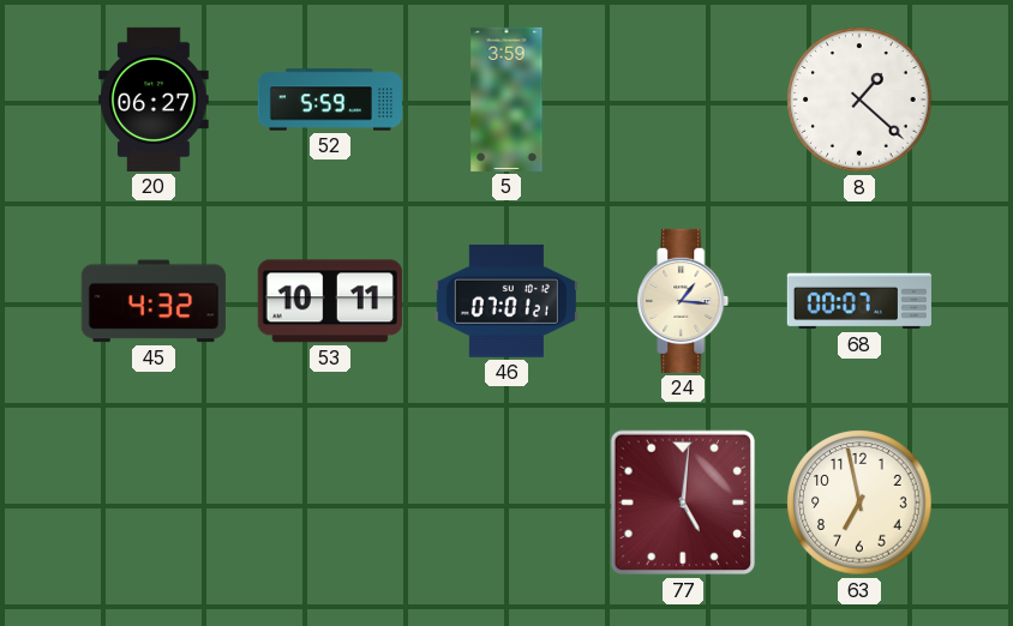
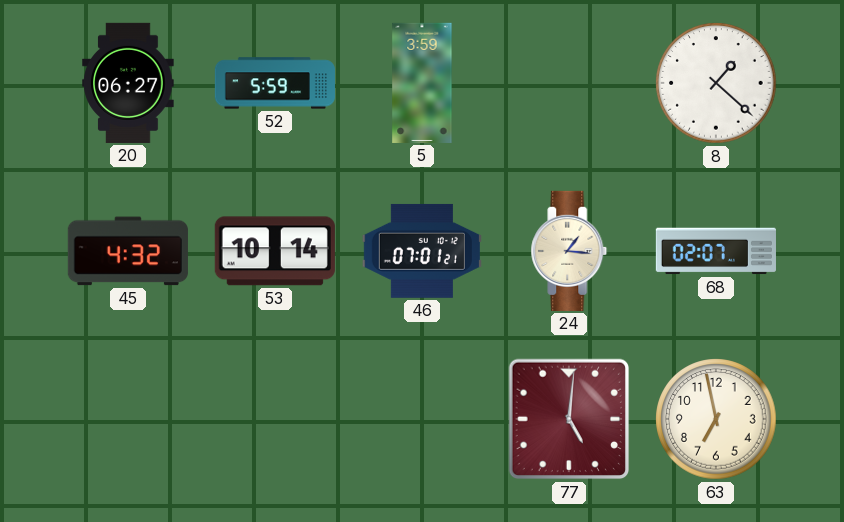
53: 10:11 -> 10:14
68: 00:07 -> 02:07
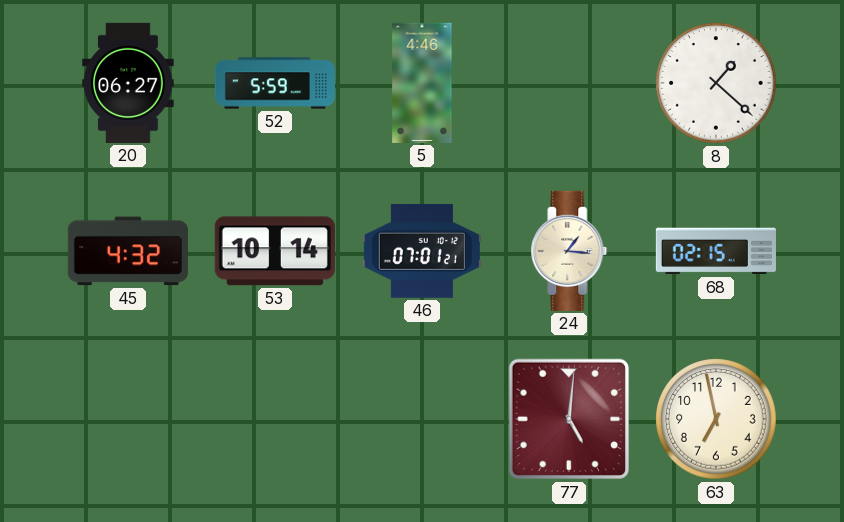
5: 3:59 -> 4:46
68: 02:07 -> 02:15
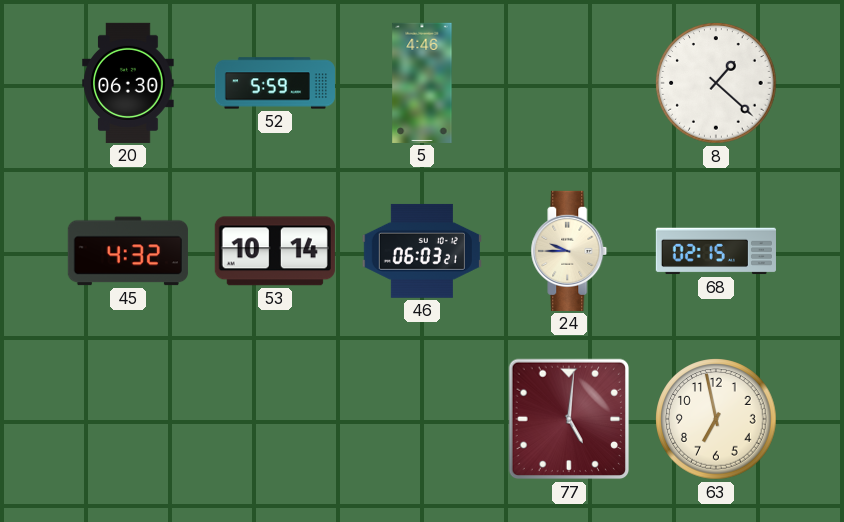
20: 06:27 -> 06:30
46: 07:01 -> 06:03
24: 1:16 -> 9:45
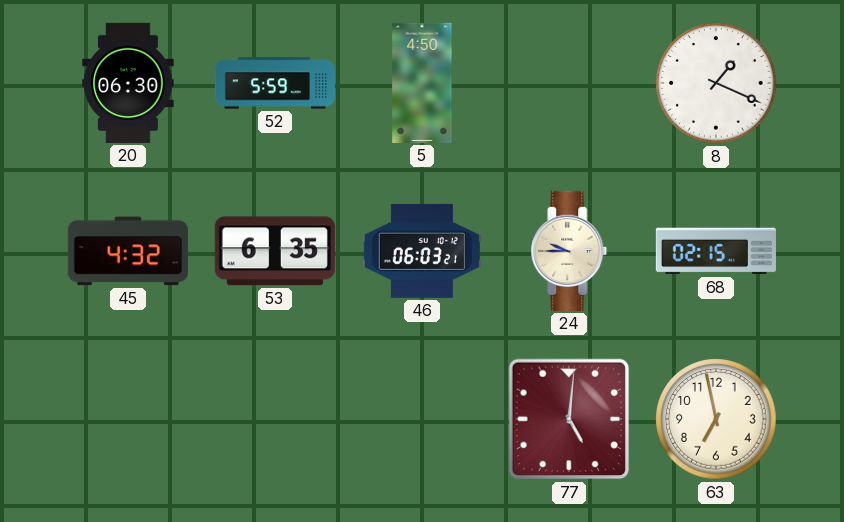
5: 4:46 -> 4:50
8: 1:22 -> 1:19
53: 10:14 -> 6:35
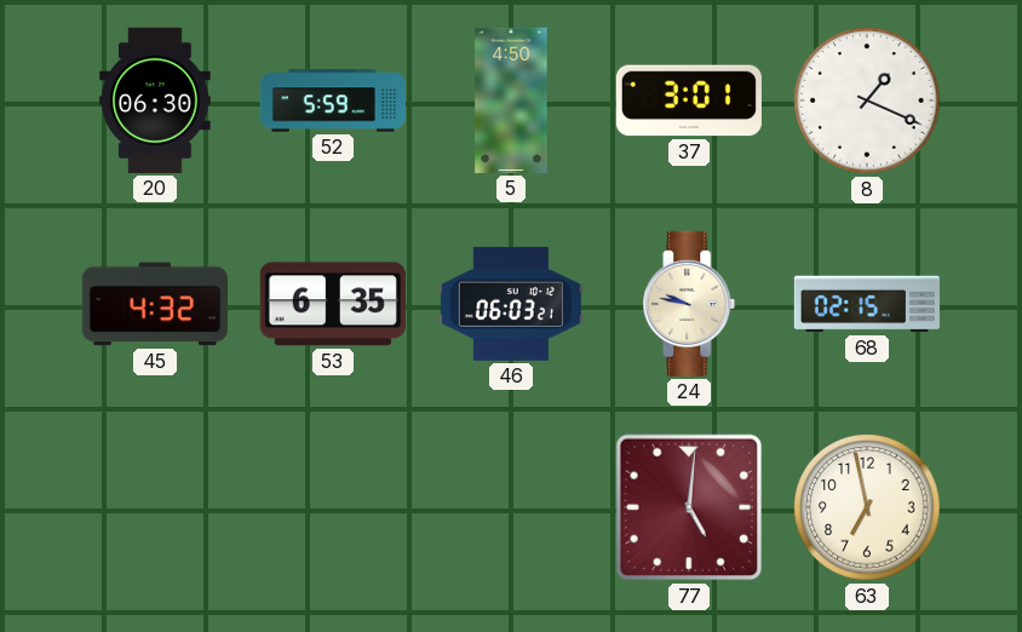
37: none -> 3:01
24: 9:45 -> 9:47
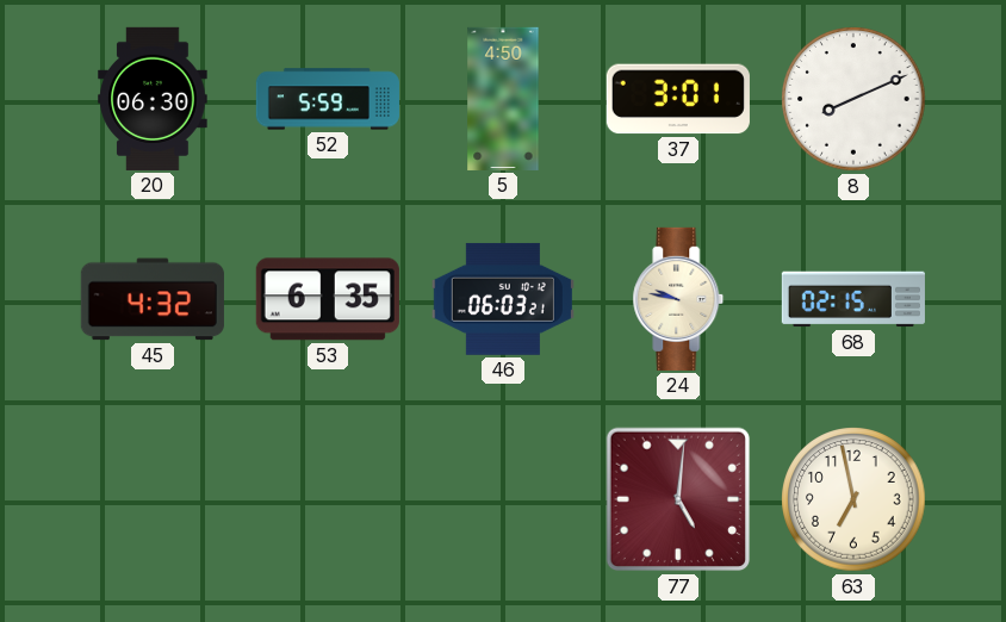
8: 1:19 -> 8:11
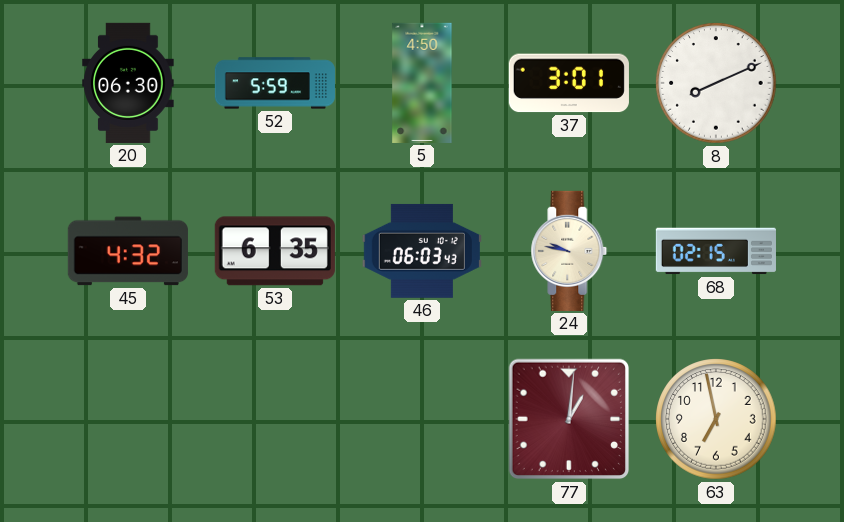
46: 06:03:21 -> 06:03:43
77: 5:01 -> 1:01
